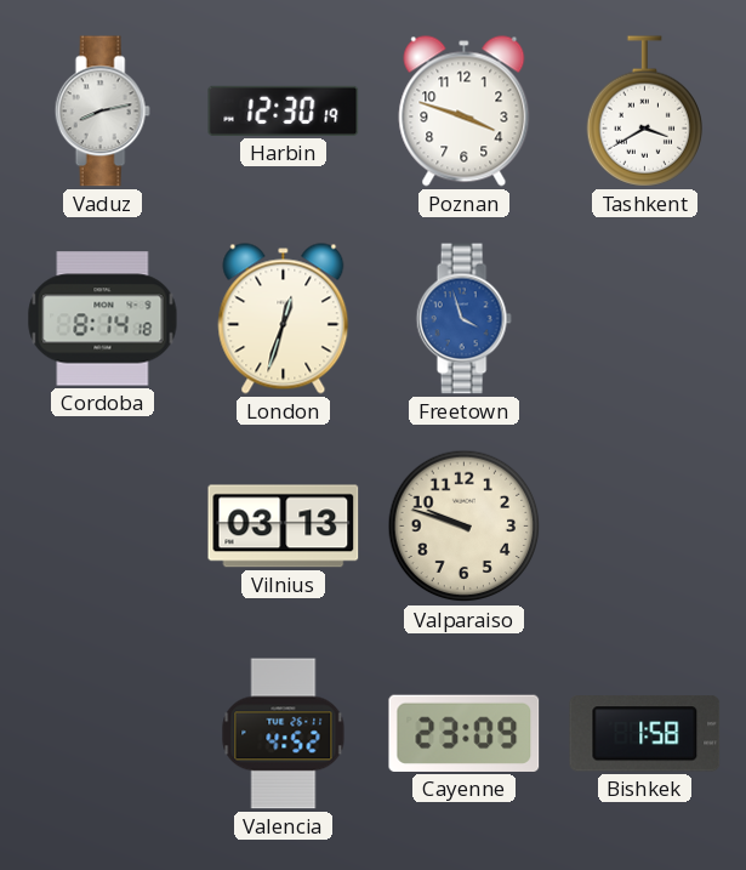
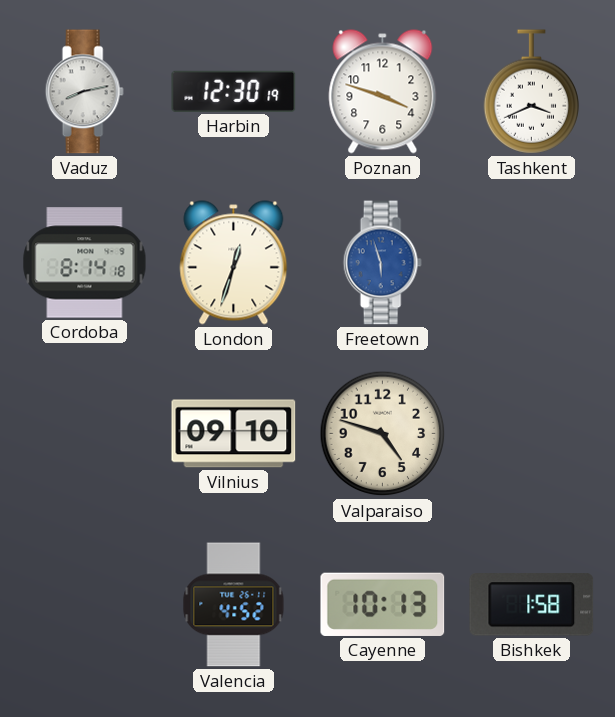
Tashkent: 3:40 -> 3:41
Freetown: 3:57 -> 5:57
Vilnius: 03:13 -> 09:10
Valparaiso: 9:48 -> 4:48
Cayenne: 23:09 -> 10:13
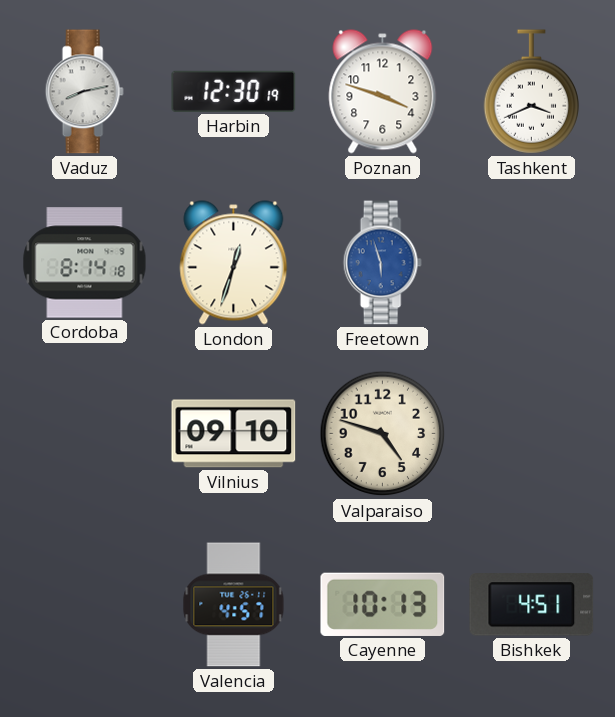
Valencia: 4:52 -> 4:57
Bishkek: 1:58 -> 4:51
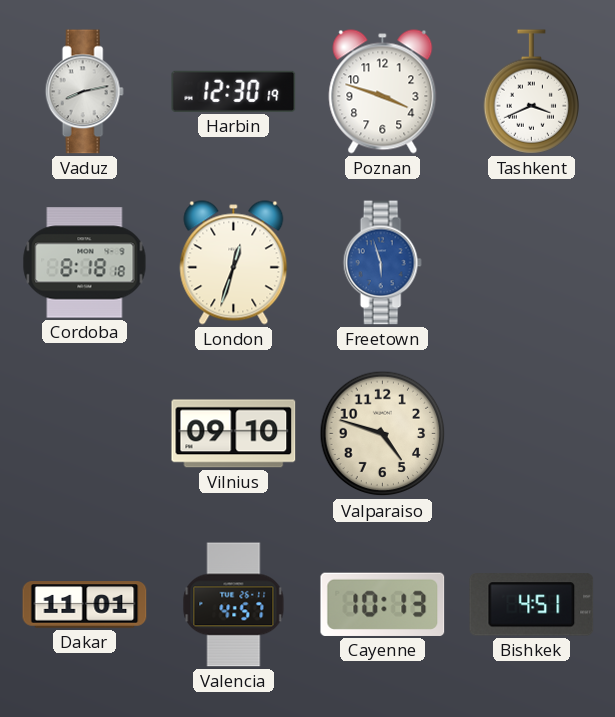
Cordoba: 8:14 -> 8:18
Dakar: none -> 11:01
